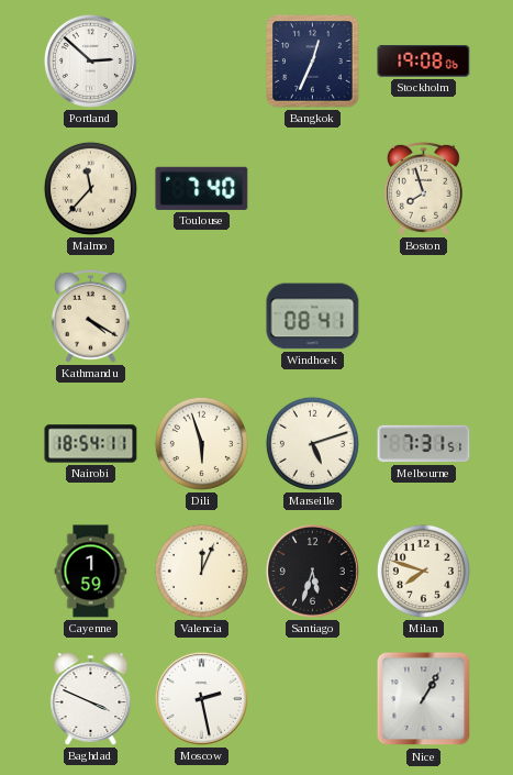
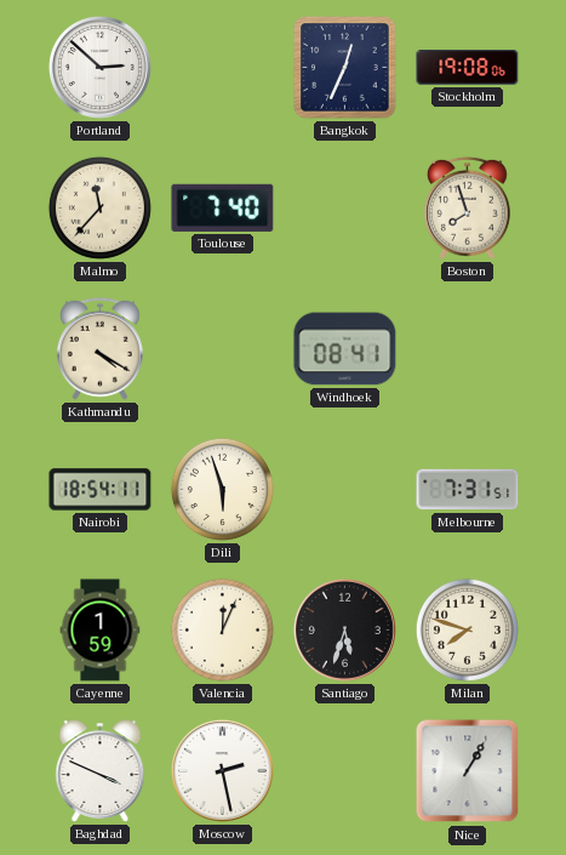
Marseille: 5:12 -> none
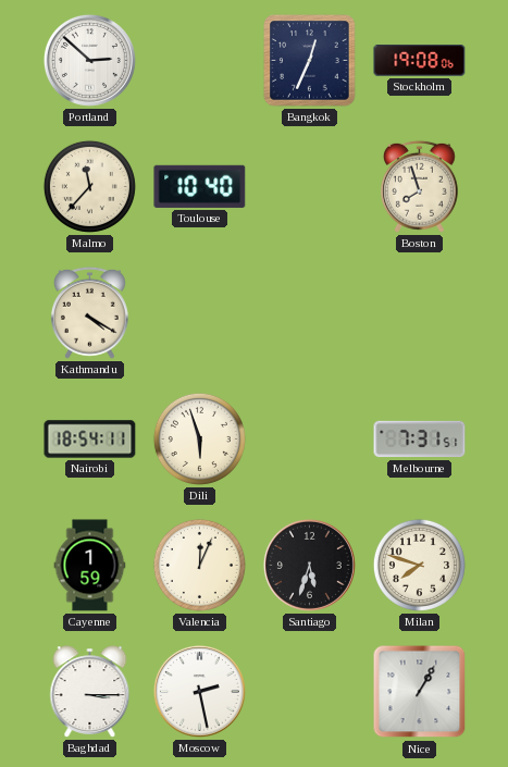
Toulouse: 7:40 -> 10:40
Windhoek: 08:41 -> none
Baghdad: 3:49 -> 3:15
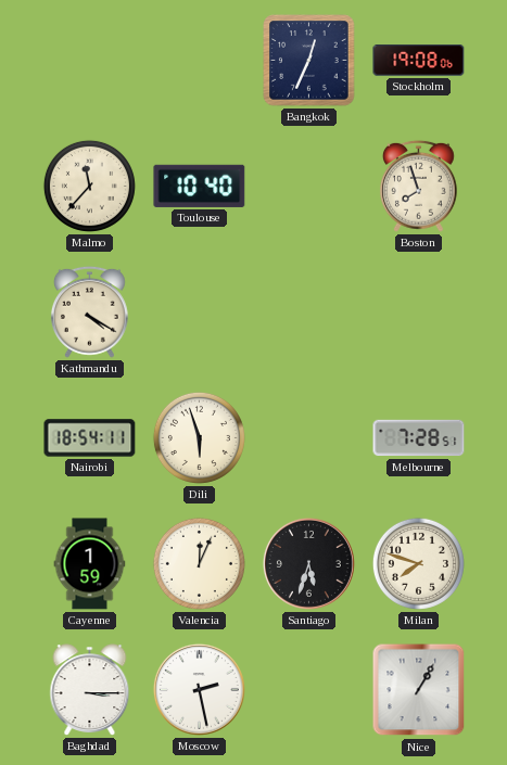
Portland: 2:52 -> none
Melbourne: 7:31 -> 7:28
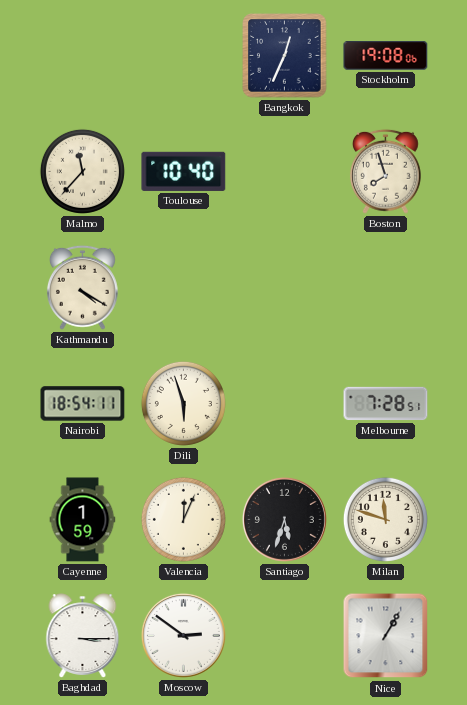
Milan: 7:48 -> 11:48
Moscow: 2:28 -> 2:51
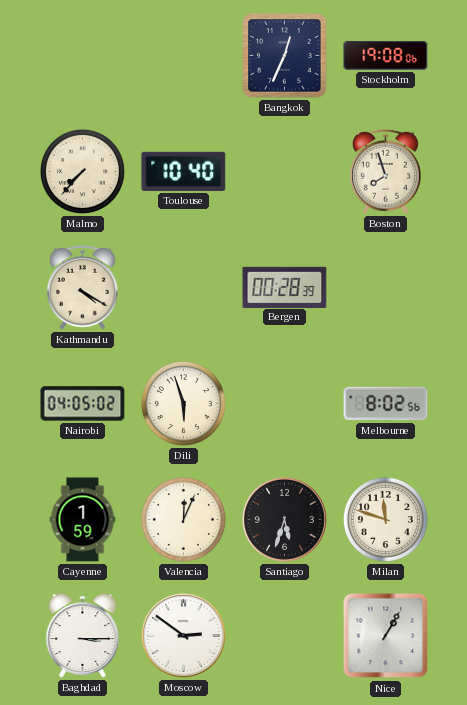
Malmo: 11:37 -> 7:37
Bergen: none -> 00:28
Nairobi: 18:54 -> 04:05
Melbourne: 7:28 -> 8:02
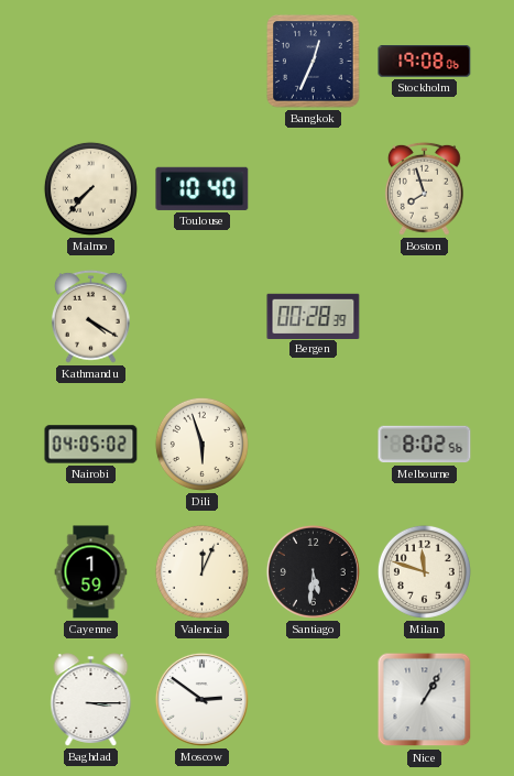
Santiago: 5:33 -> 5:31
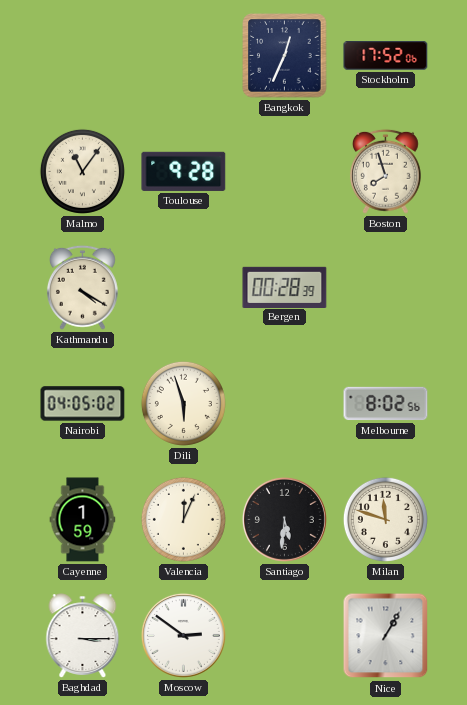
Stockholm: 19:08 -> 17:52
Malmo: 7:37 -> 11:06
Toulouse: 10:40 -> 9:28
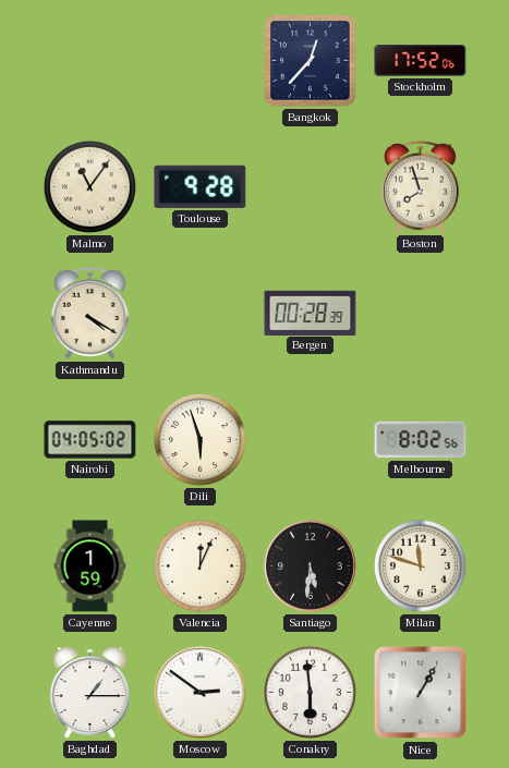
Bangkok: 12:34 -> 12:37
Baghdad: 3:15 -> 1:15
Conakry: none -> 5:59
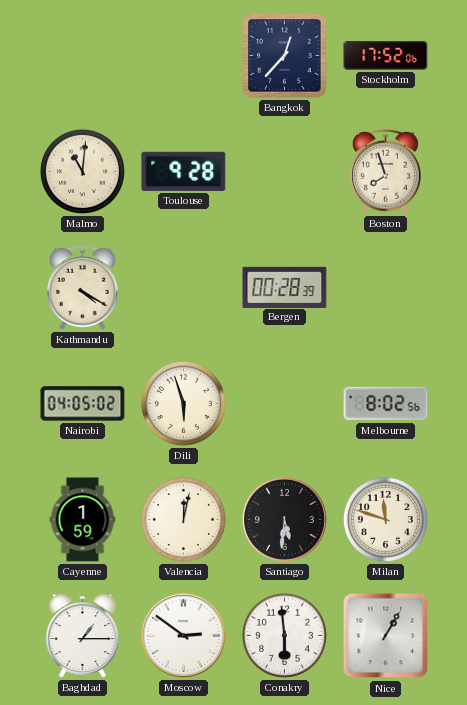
Malmo: 11:06 -> 11:01
Valencia: 12:04 -> 12:02
